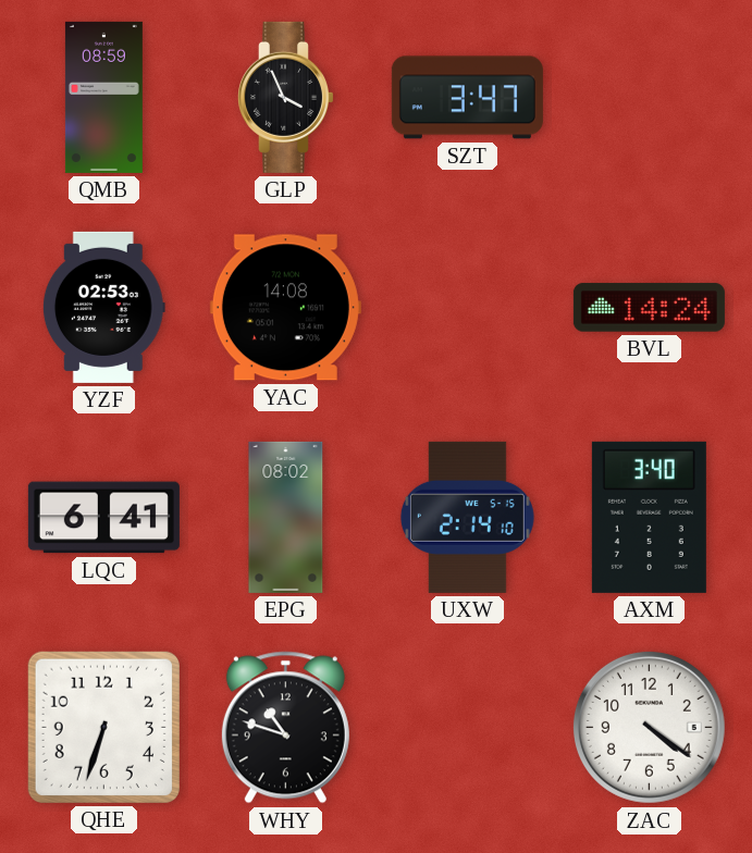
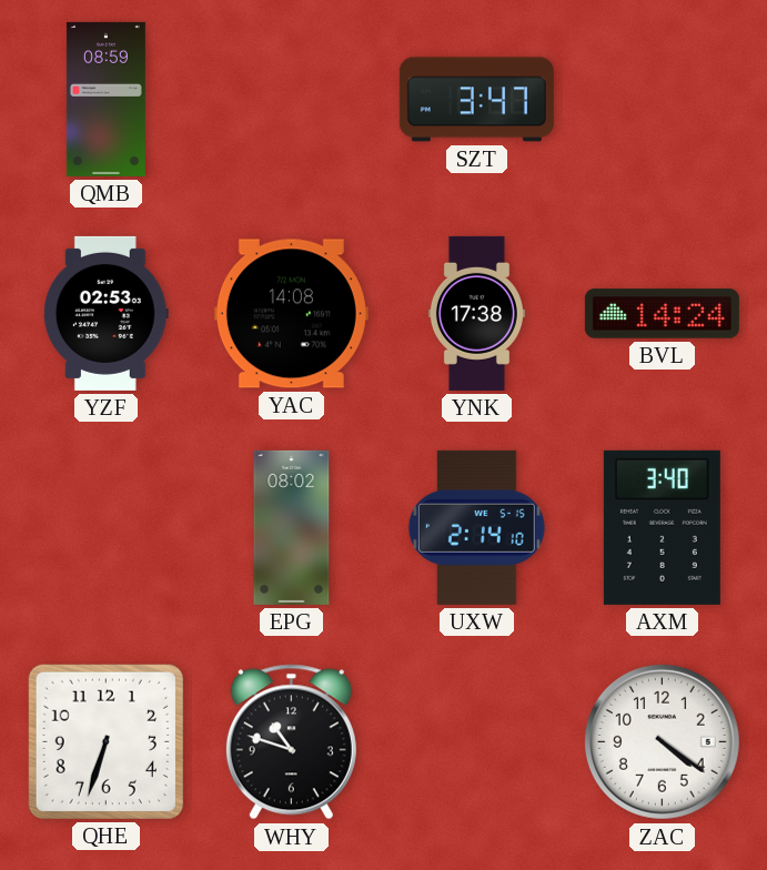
GLP: 3:56 -> none
YNK: none -> 17:38
LQC: 6:41 -> none
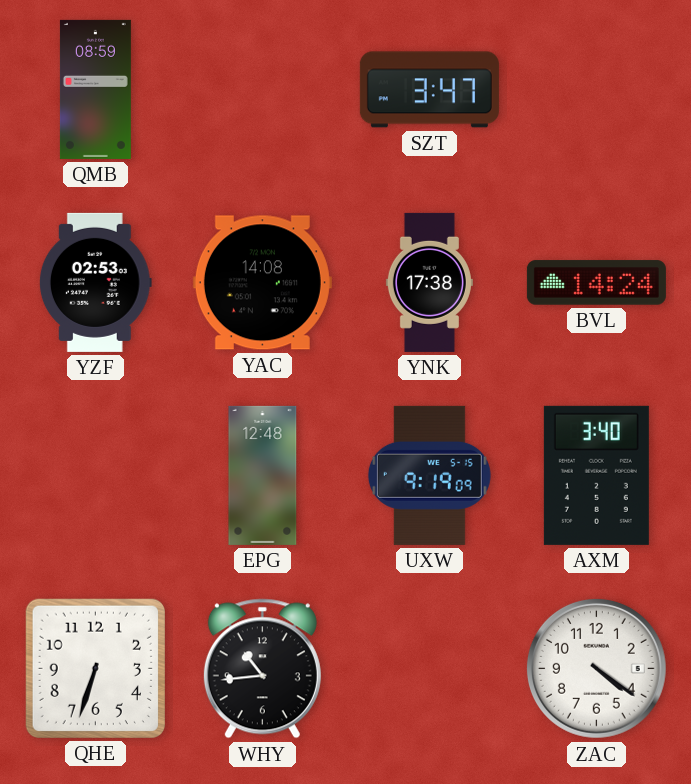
EPG: 08:02 -> 12:48
UXW: 2:14 -> 9:19
WHY: 10:48 -> 10:44
